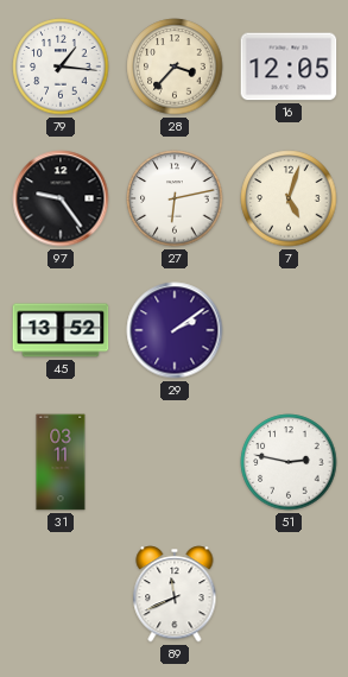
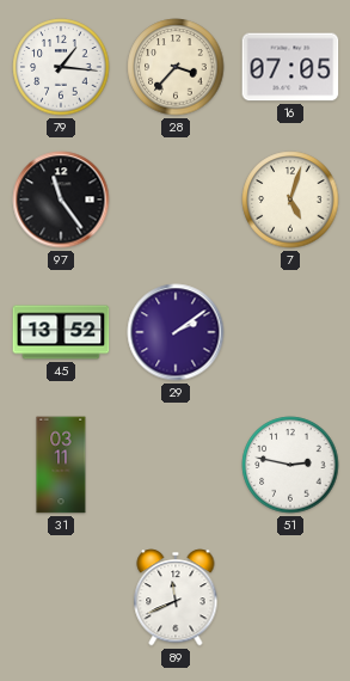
16: 12:05 -> 07:05
97: 9:24 -> 11:24
27: 6:13 -> none
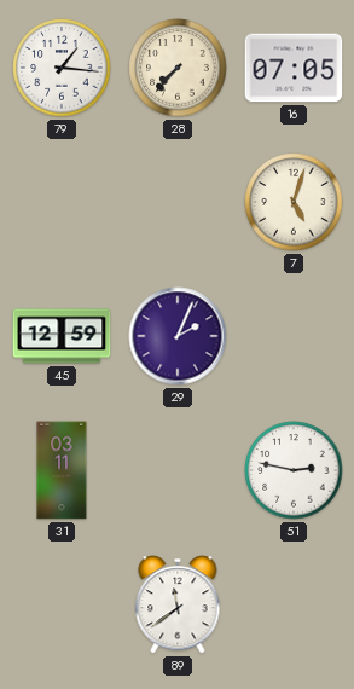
28: 3:37 -> 7:37
97: 11:24 -> none
45: 13:52 -> 12:59
29: 2:09 -> 2:04
89: 11:41 -> 11:39
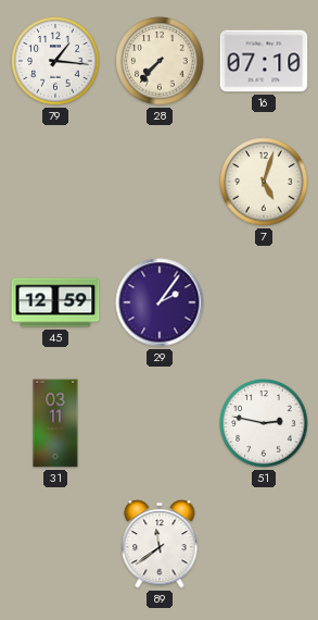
16: 07:05 -> 07:10
29: 2:04 -> 2:06
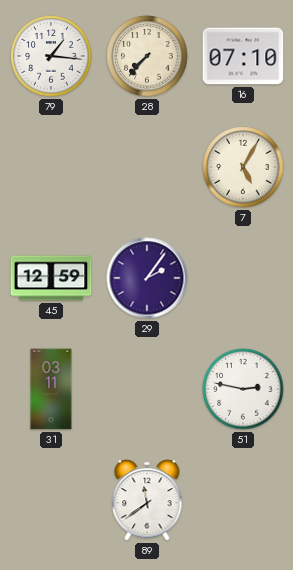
7: 5:03 -> 5:05
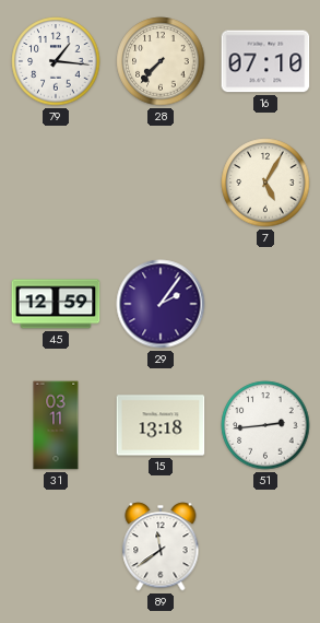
15: none -> 13:18
51: 2:47 -> 2:44
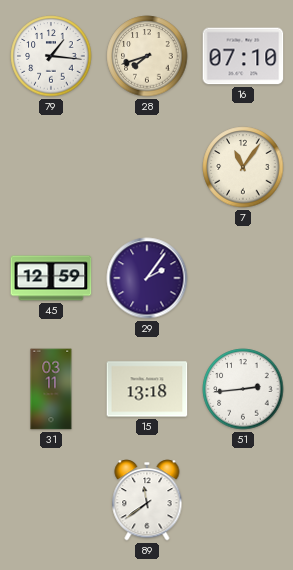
28: 7:37 -> 7:42
7: 5:05 -> 11:06
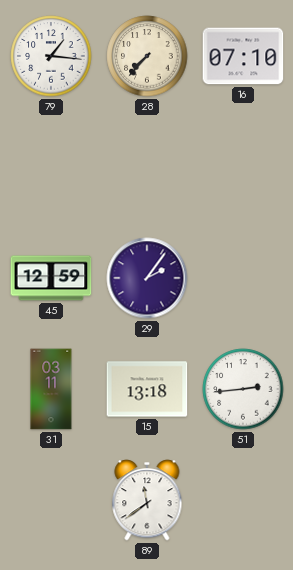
28: 7:42 -> 7:37
7: 11:06 -> none
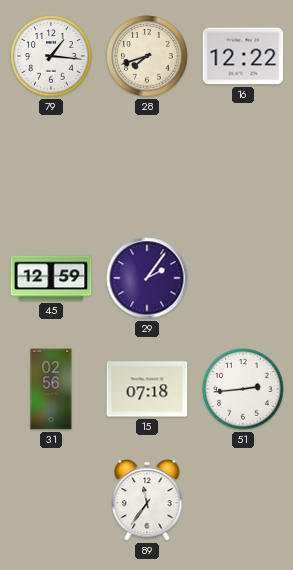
28: 7:37 -> 7:42
16: 07:10 -> 12:22
31: 03:11 -> 02:56
15: 13:18 -> 07:18
89: 11:39 -> 11:36
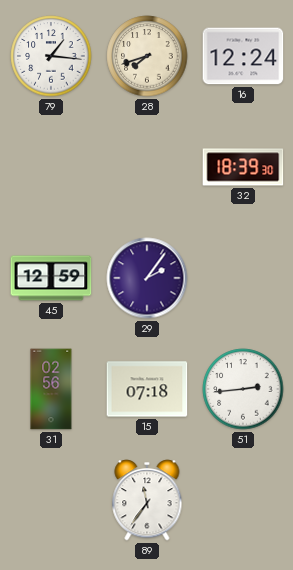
16: 12:22 -> 12:24
32: none -> 18:39
